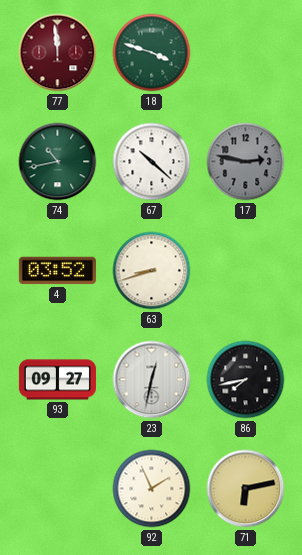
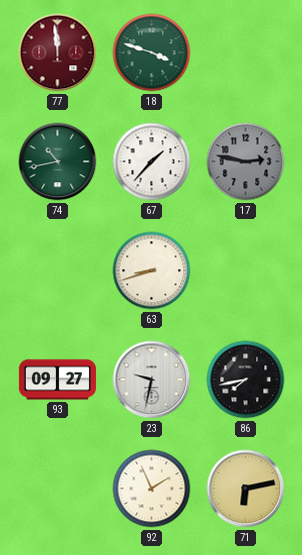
67: 10:22 -> 1:37
4: 03:52 -> none
23: 12:32 -> 9:32
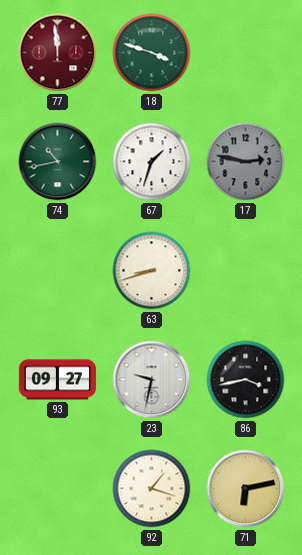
67: 1:37 -> 1:33
86: 7:43 -> 3:43
92: 1:56 -> 1:18
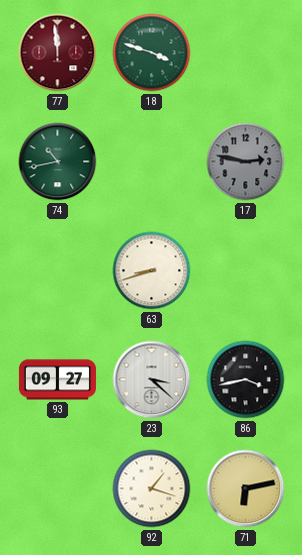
67: 1:33 -> none
23: 9:32 -> 3:22
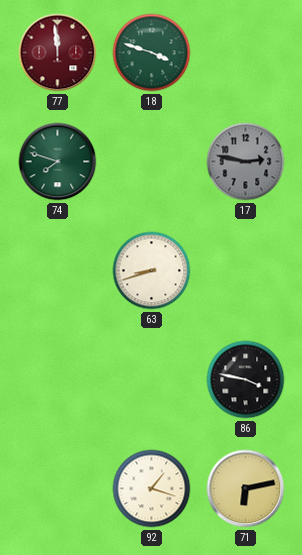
74: 10:43 -> 7:48
93: 09:27 -> none
23: 3:22 -> none
86: 3:43 -> 3:47
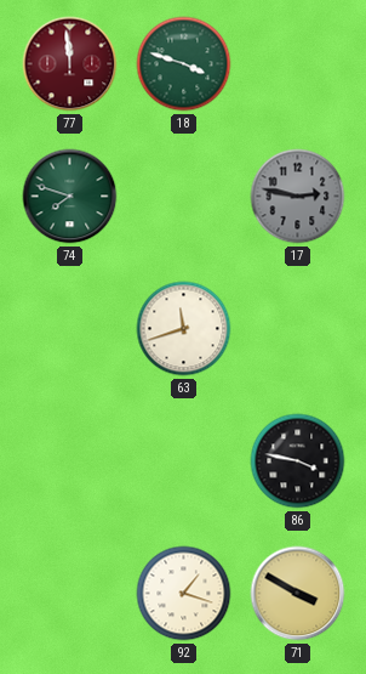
63: 8:42 -> 11:42
71: 6:13 -> 3:50
